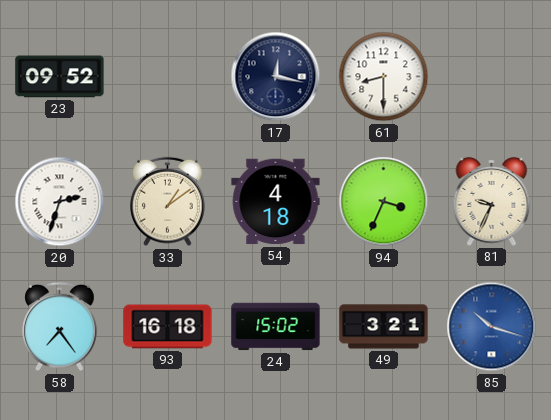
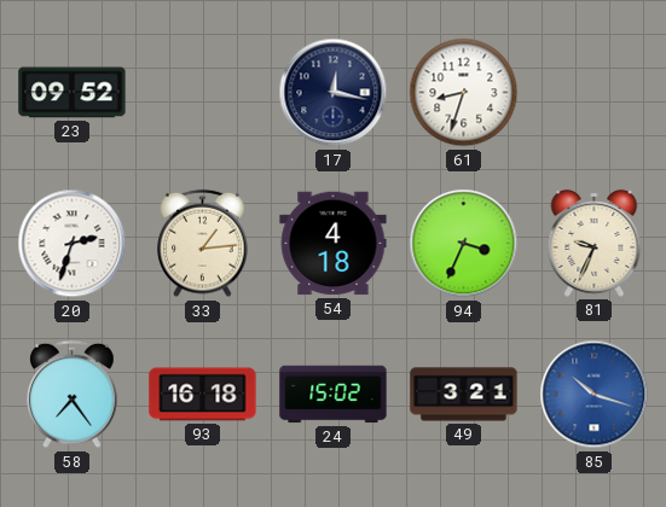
61: 8:30 -> 8:33
33: 1:09 -> 1:14
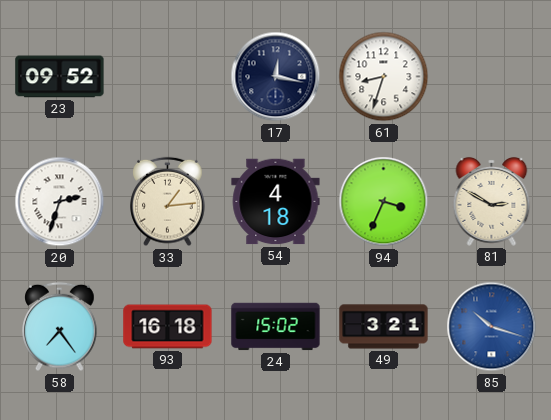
81: 9:34 -> 2:50
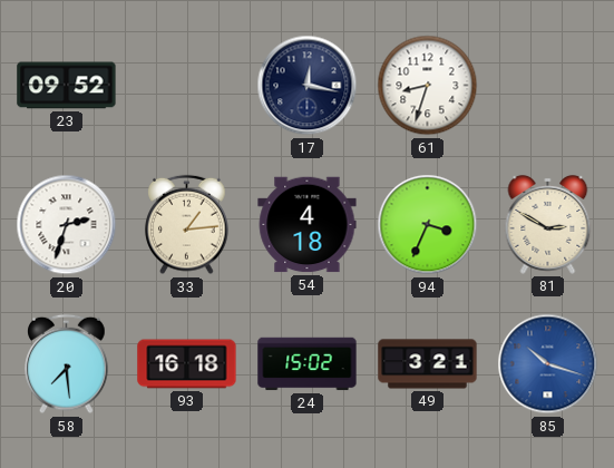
58: 7:24 -> 7:29
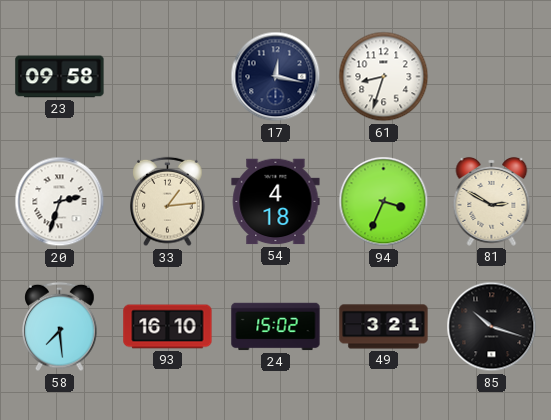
23: 09:52 -> 09:58
93: 16:18 -> 16:10
85 dial: blue -> black
